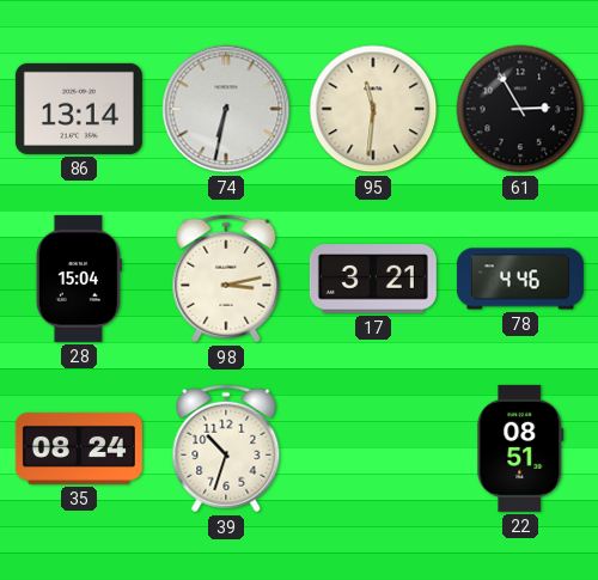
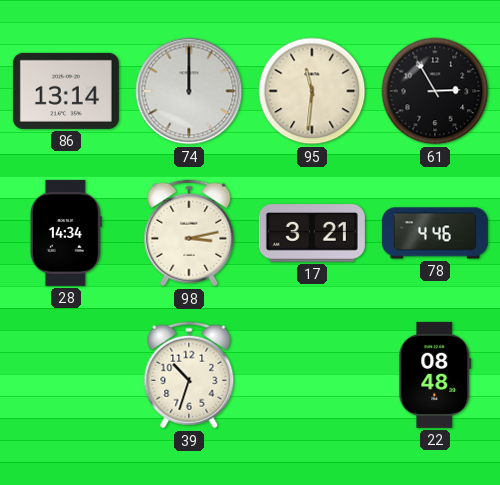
74: 6:32 -> 12:00
28: 15:04 -> 14:34
35: 08:24 -> none
22: 08:51 -> 08:48
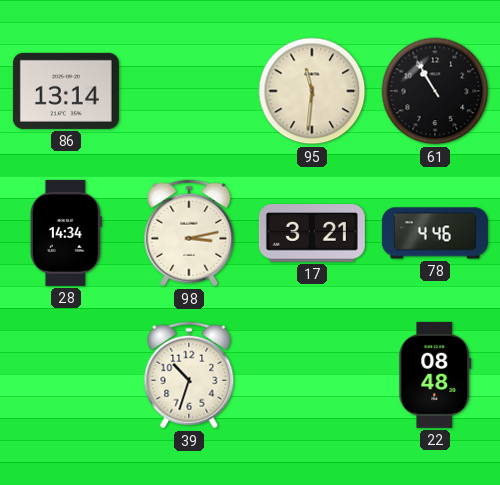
74: 12:00 -> none
61: 2:55 -> 10:55
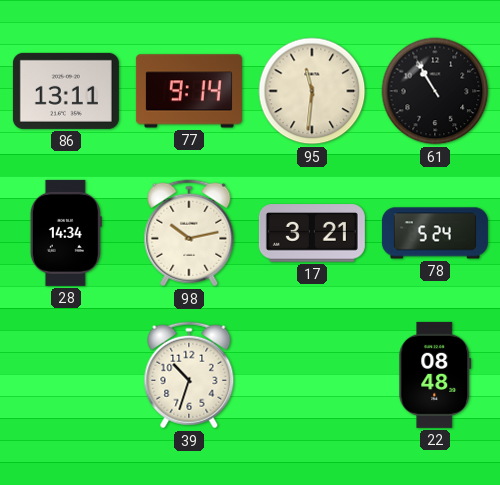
86: 13:14 -> 13:11
77: none -> 9:14
98: 3:13 -> 10:13
78: 4:46 -> 5:24
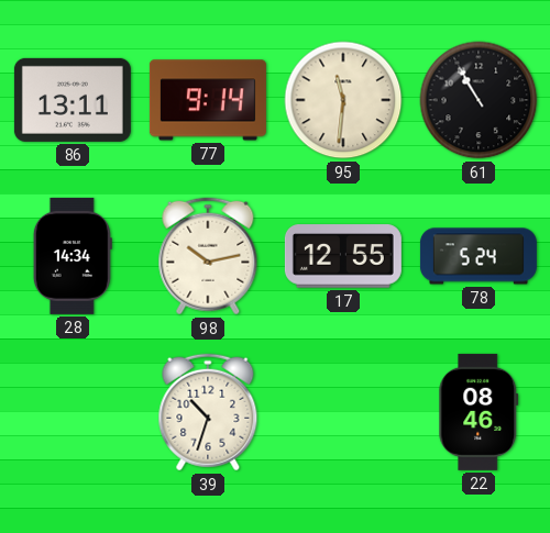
17: 3:21 -> 12:55
22: 08:48 -> 08:46
